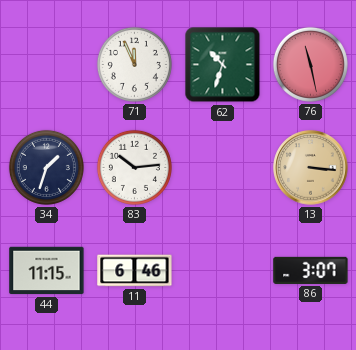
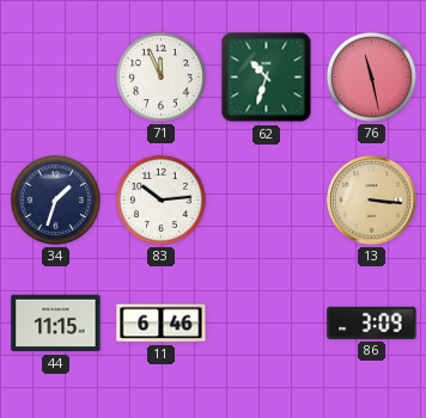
86: 3:07 -> 3:09
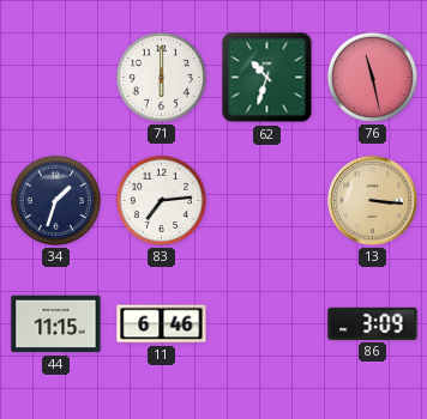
71: 11:56 -> 6:00
83: 10:14 -> 7:14
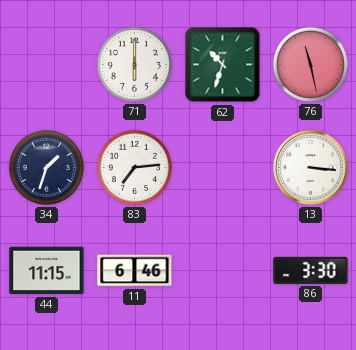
13 dial: champagne -> white
86: 3:09 -> 3:30
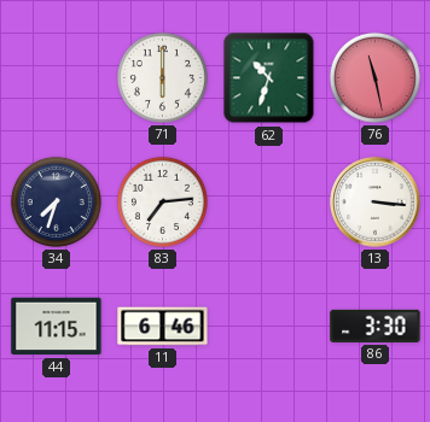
34: 1:33 -> 7:33
